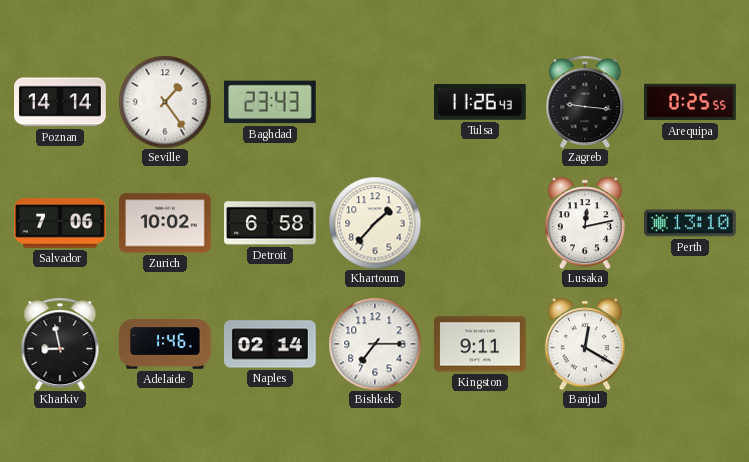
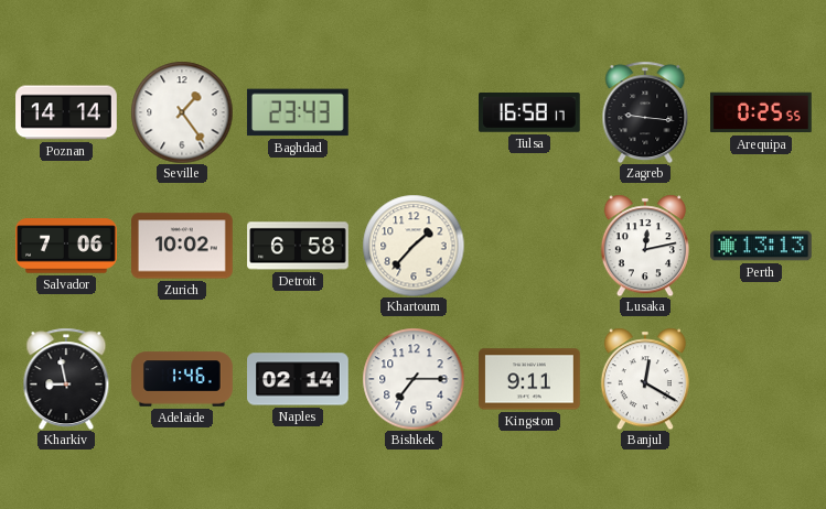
Tulsa: 11:26 -> 16:58
Perth: 13:10 -> 13:13
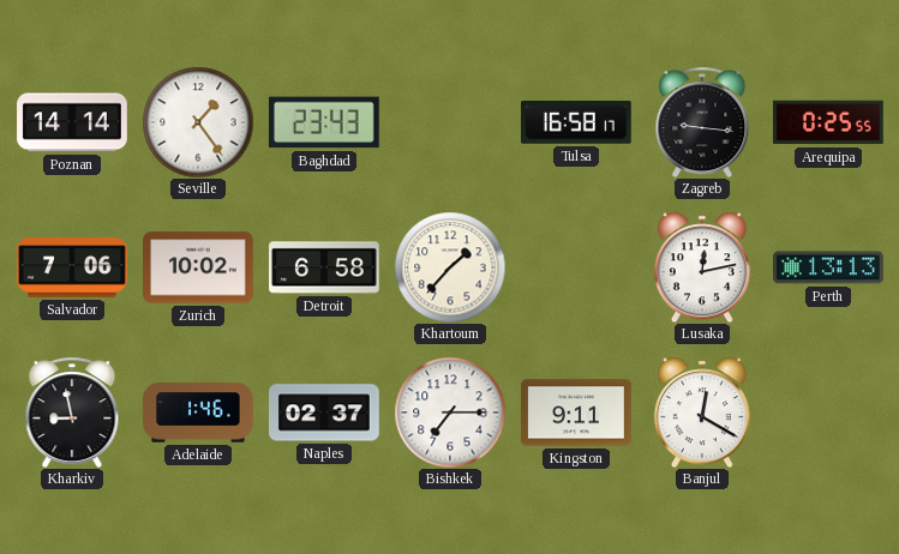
Naples: 02:14 -> 02:37
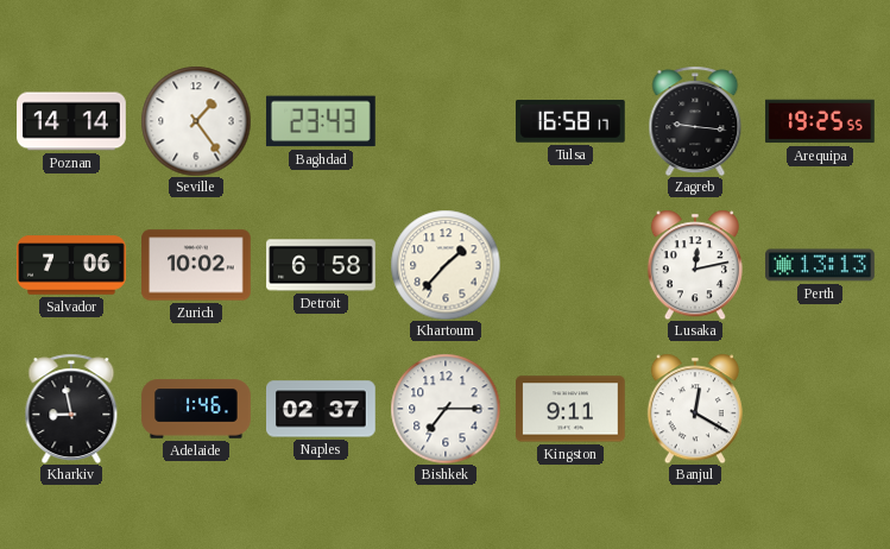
Arequipa: 0:25 -> 19:25
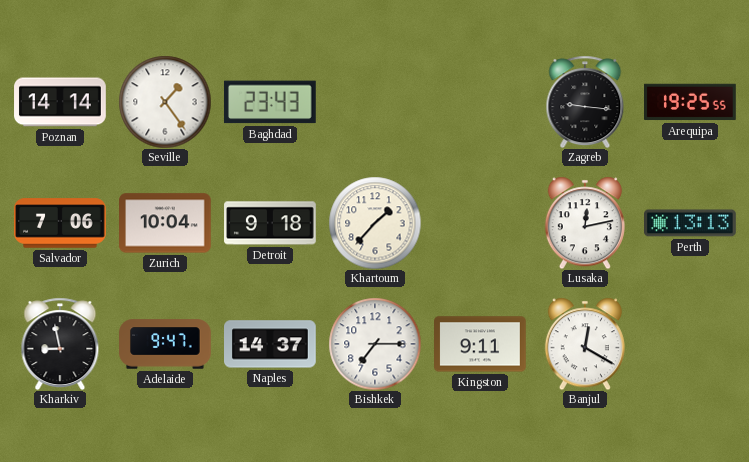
Tulsa: 16:58 -> none
Zurich: 10:02 -> 10:04
Detroit: 6:58 -> 9:18
Adelaide: 1:46 -> 9:47
Naples: 02:37 -> 14:37
